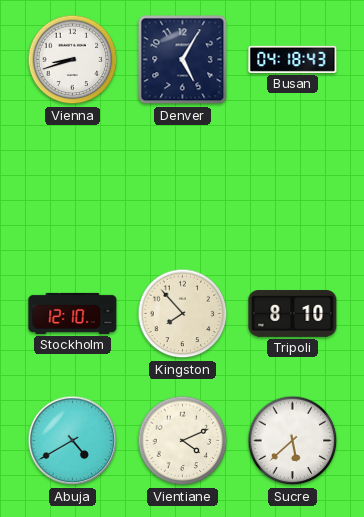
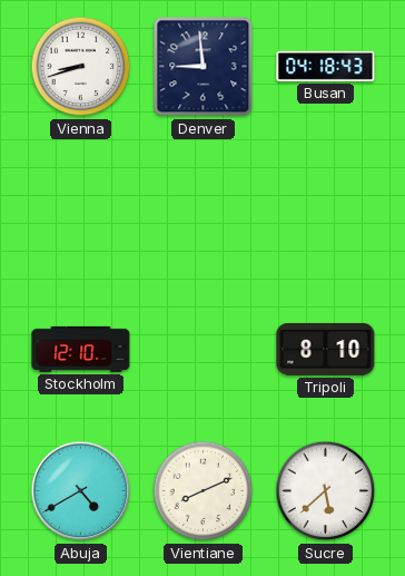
Denver: 5:05 -> 8:59
Kingston: 7:53 -> none
Vientiane: 4:11 -> 8:11
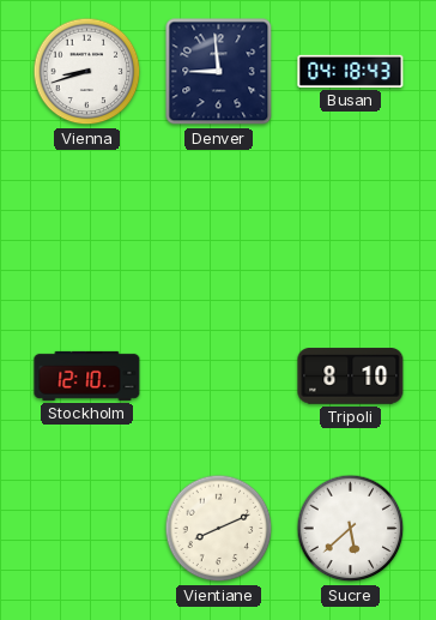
Abuja: 4:40 -> none
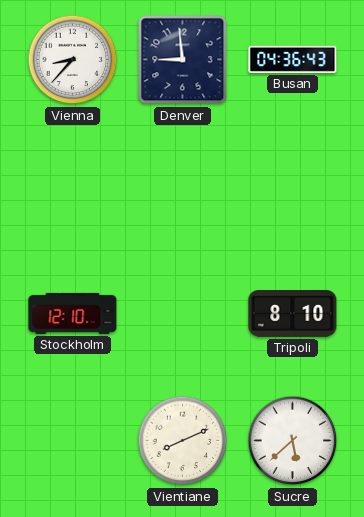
Vienna: 8:42 -> 8:37
Busan: 04:18 -> 04:36
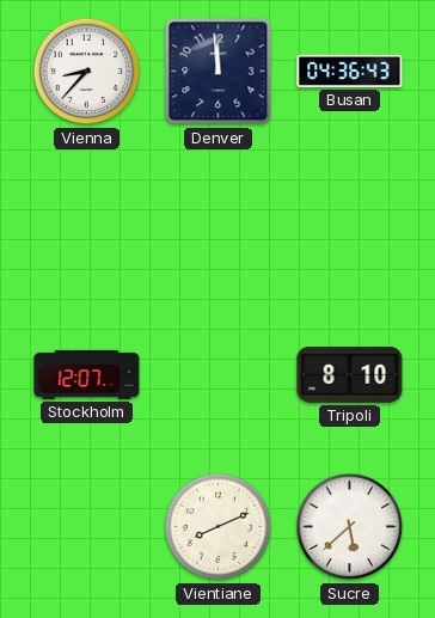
Denver: 8:59 -> 11:59
Stockholm: 12:10 -> 12:07
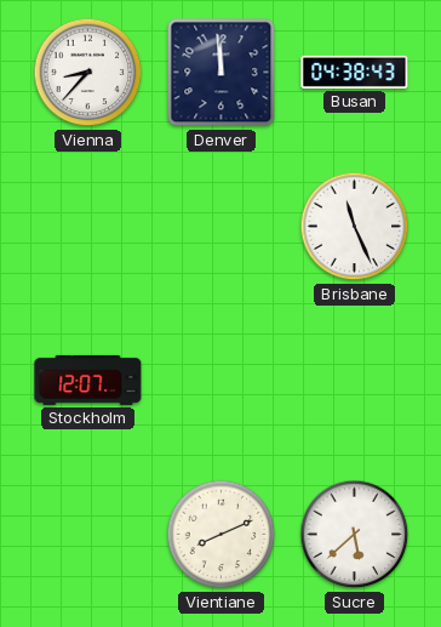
Busan: 04:36 -> 04:38
Brisbane: none -> 11:26
Tripoli: 8:10 -> none
